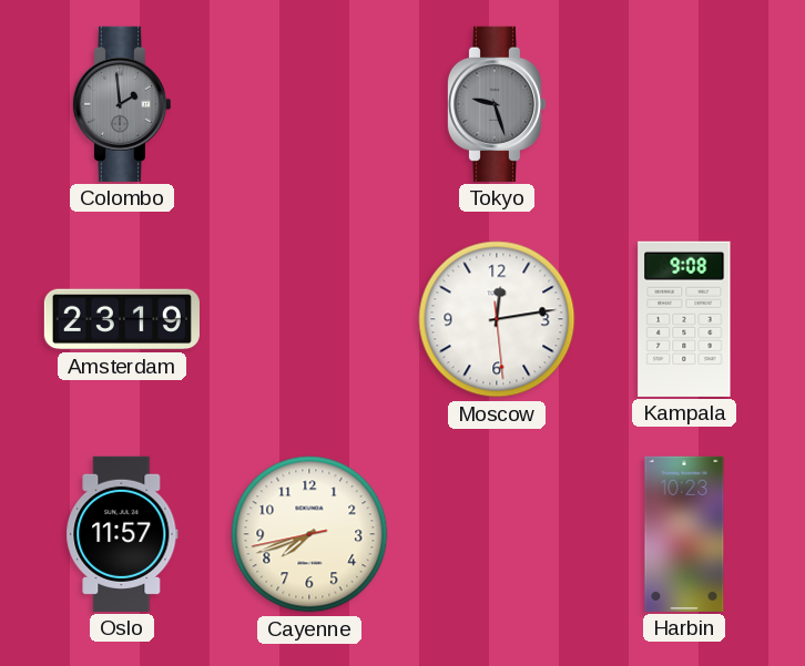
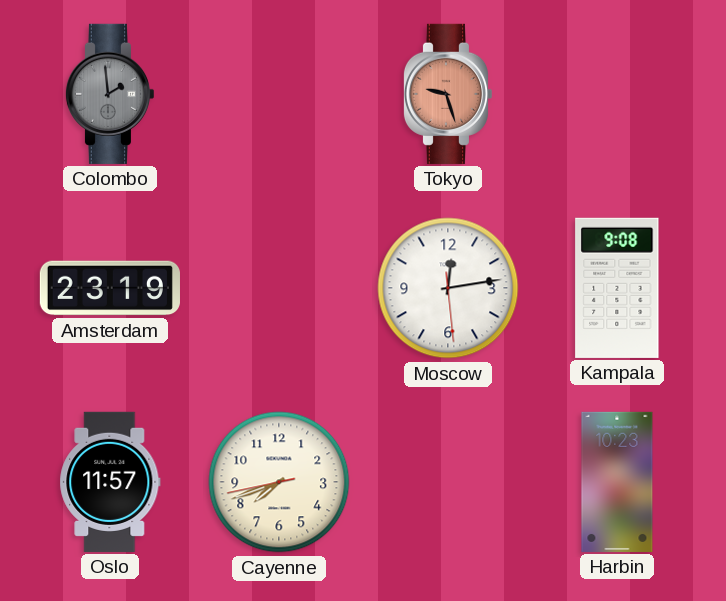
Tokyo dial: grey -> salmon
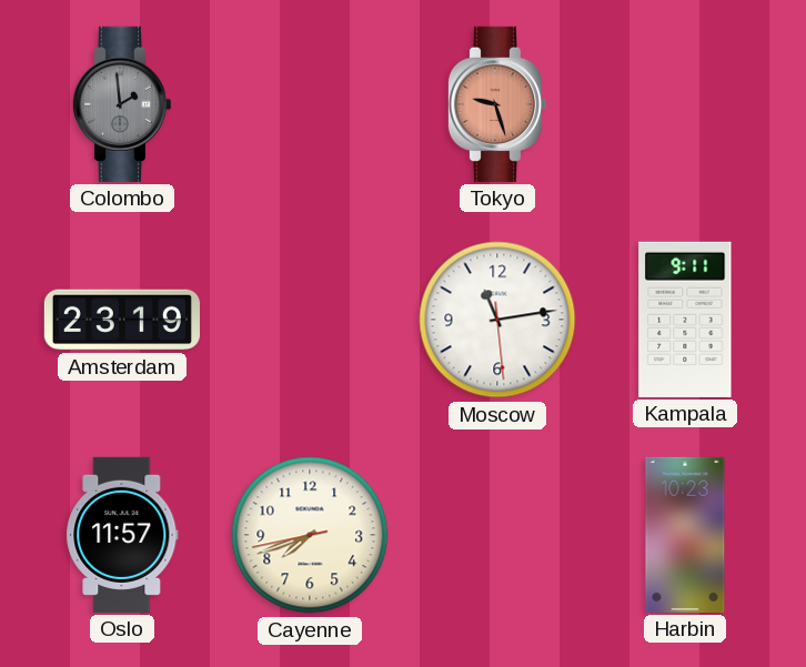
Moscow: 12:13 -> 11:13
Kampala: 9:08 -> 9:11
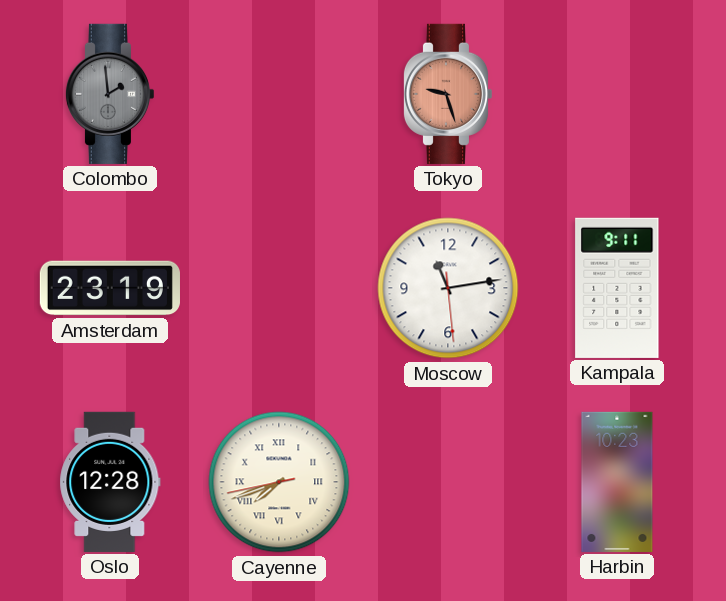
Oslo: 11:57 -> 12:28
Cayenne numerals: Arabic -> Roman
